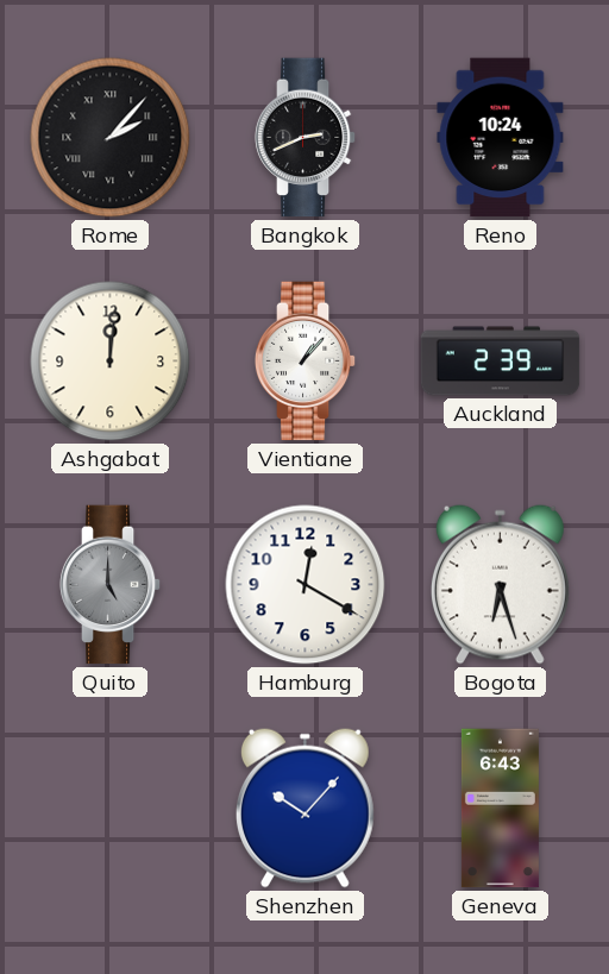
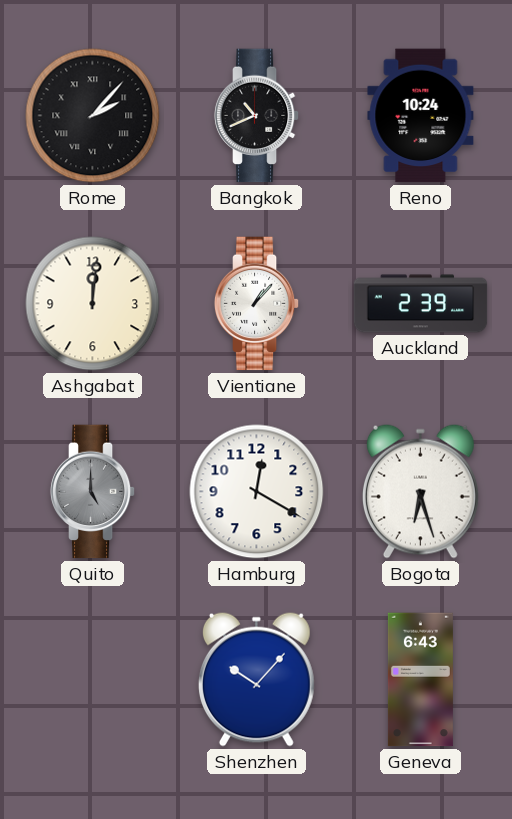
Bangkok: 2:41 -> 10:41
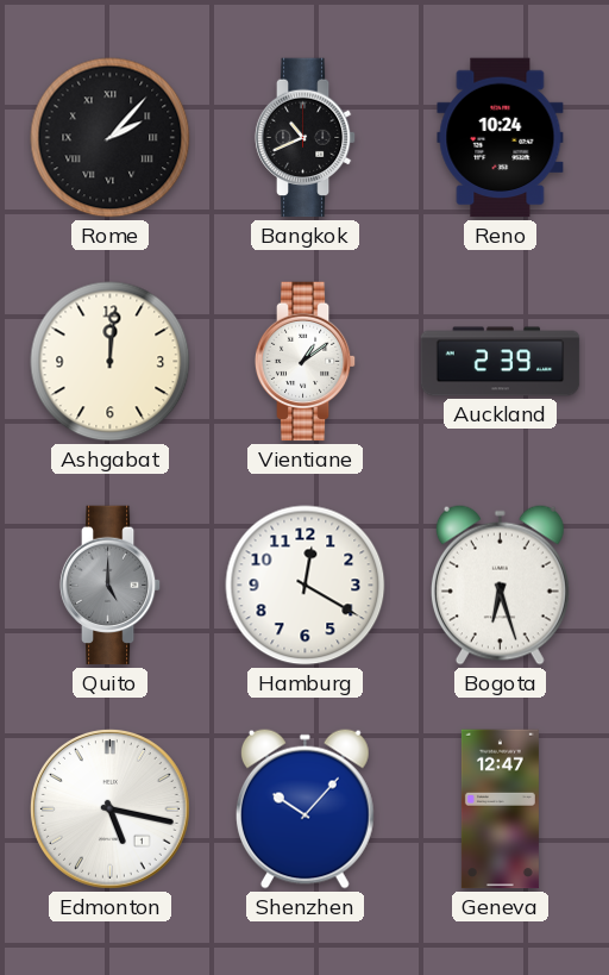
Vientiane: 1:07 -> 1:09
Edmonton: none -> 5:17
Geneva: 6:43 -> 12:47
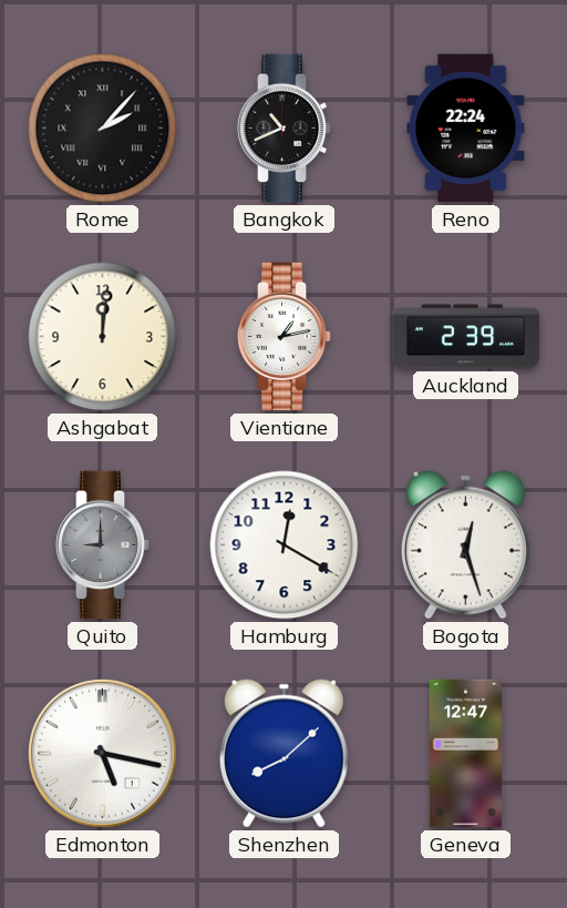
Reno: 10:24 -> 22:24
Vientiane: 1:09 -> 1:13
Quito: 5:00 -> 9:00
Bogota: 6:27 -> 12:27
Shenzhen: 10:07 -> 8:08
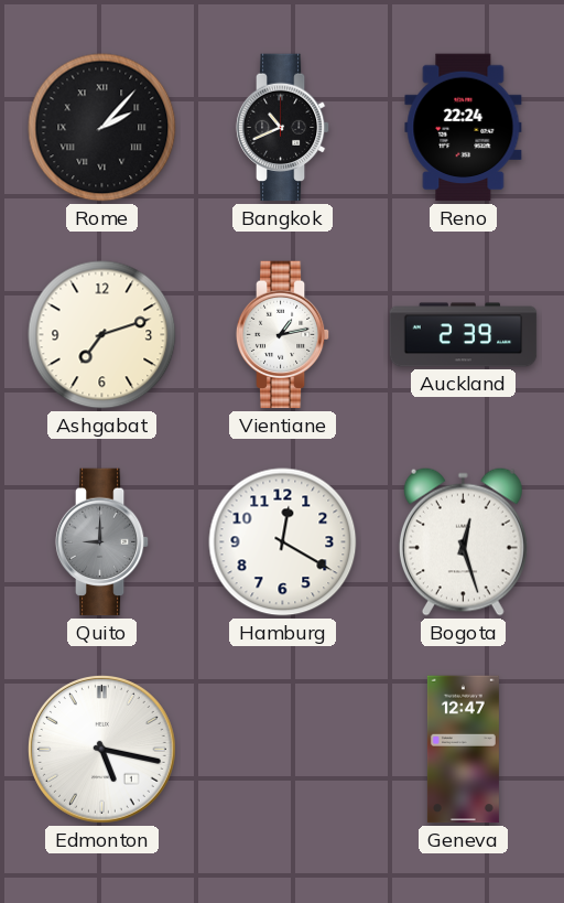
Ashgabat: 12:01 -> 7:12
Shenzhen: 8:08 -> none
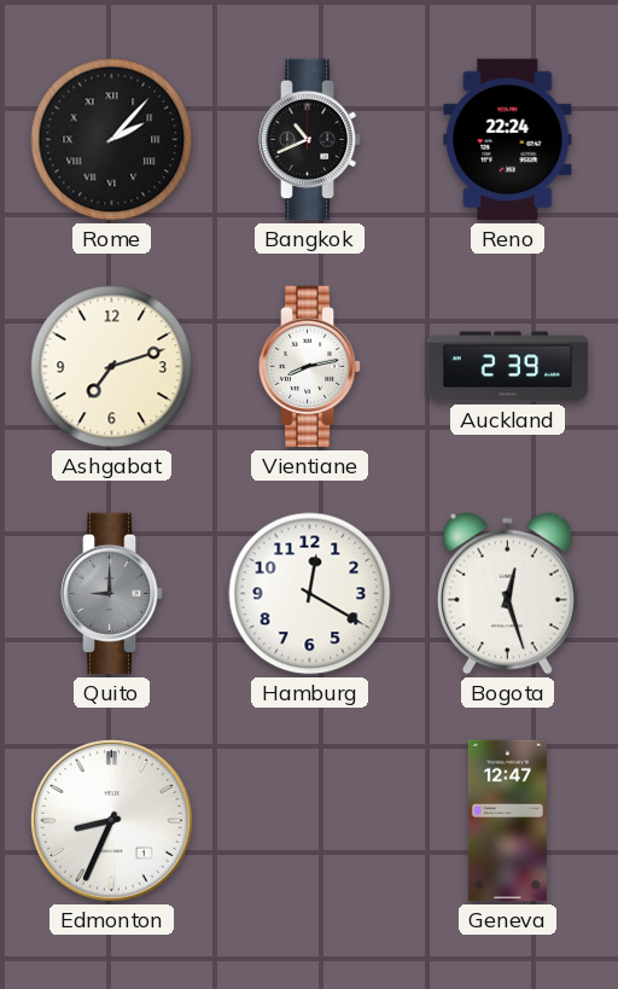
Vientiane: 1:13 -> 8:13
Edmonton: 5:17 -> 8:34
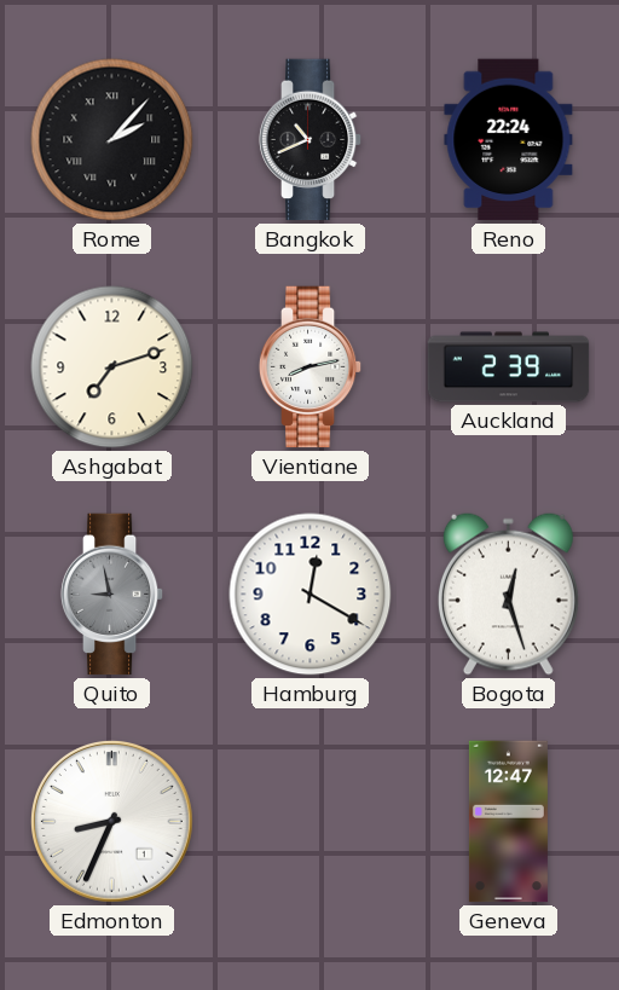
Quito: 9:00 -> 8:58
